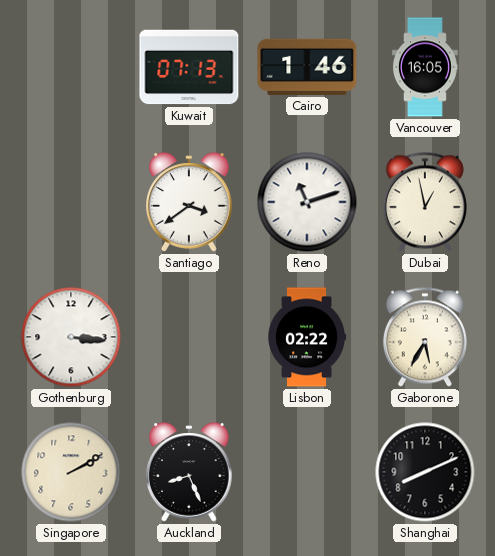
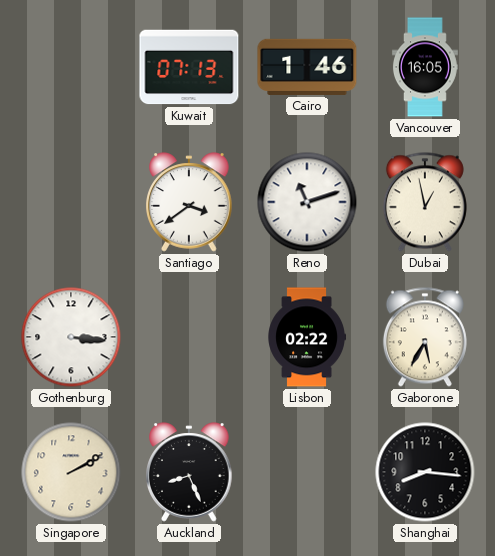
Shanghai: 8:11 -> 8:16
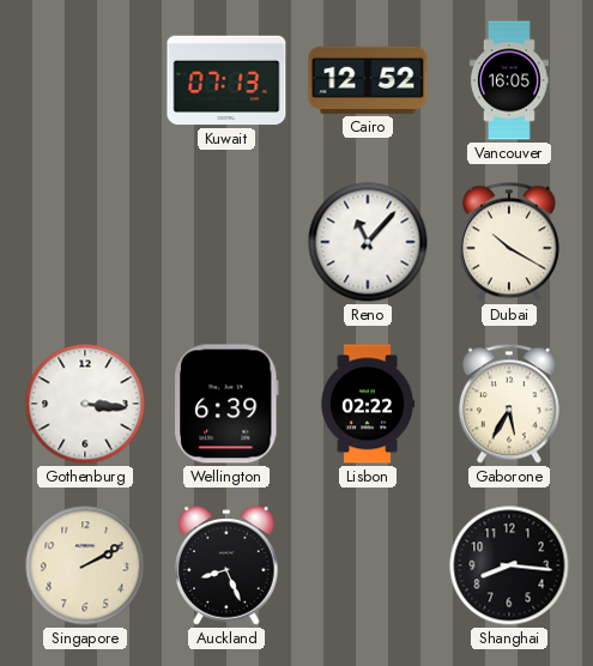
Cairo: 1:46 -> 12:52
Santiago: 3:39 -> none
Reno: 11:12 -> 11:07
Dubai: 12:58 -> 10:20
Wellington: none -> 6:39
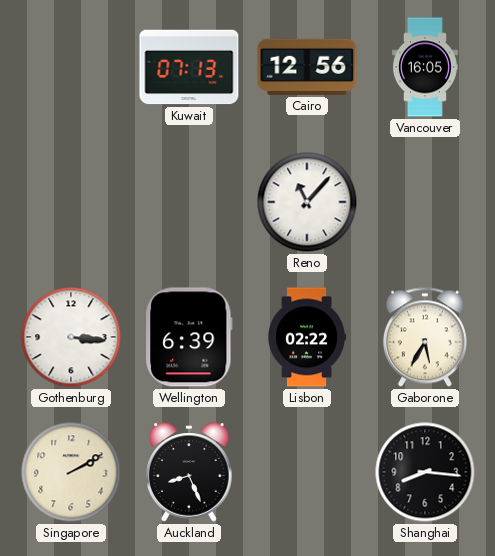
Cairo: 12:52 -> 12:56
Dubai: 10:20 -> none
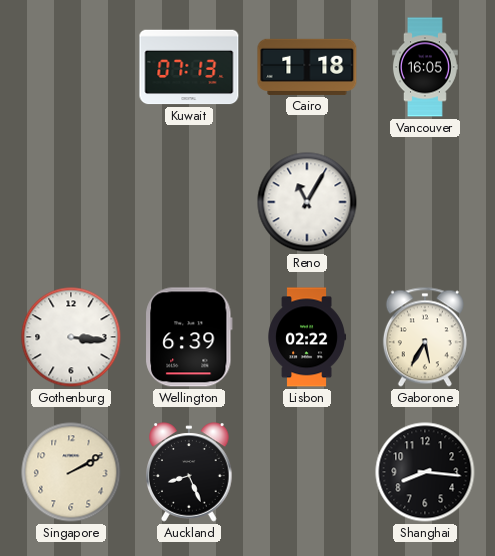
Cairo: 12:56 -> 1:18
Reno: 11:07 -> 11:05
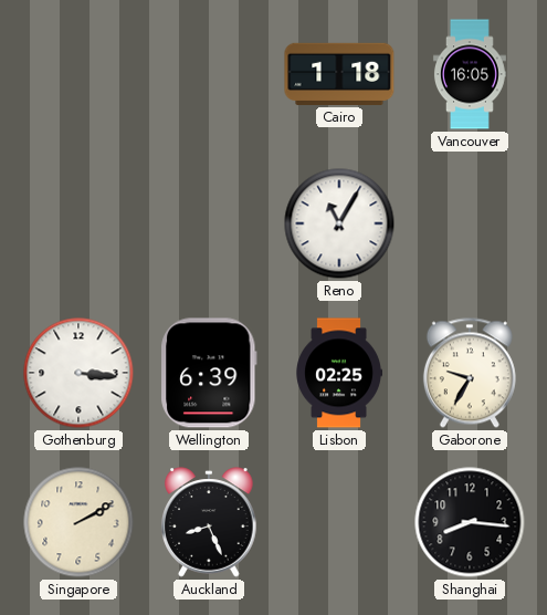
Kuwait: 07:13 -> none
Lisbon: 02:22 -> 02:25
Gaborone: 5:35 -> 9:35
